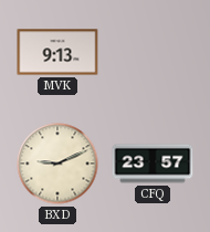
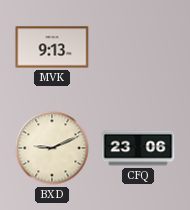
CFQ: 23:57 -> 23:06
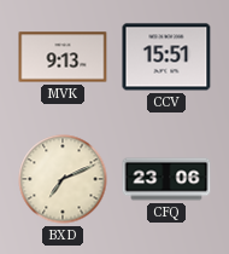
CCV: none -> 15:51
BXD: 9:11 -> 7:11
